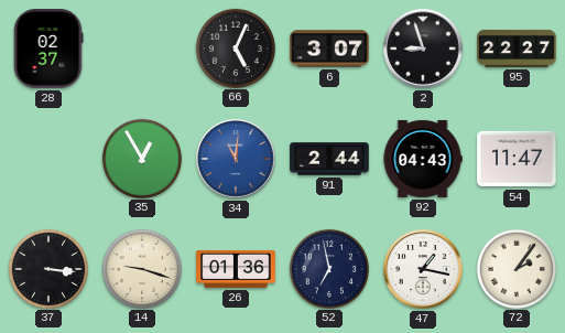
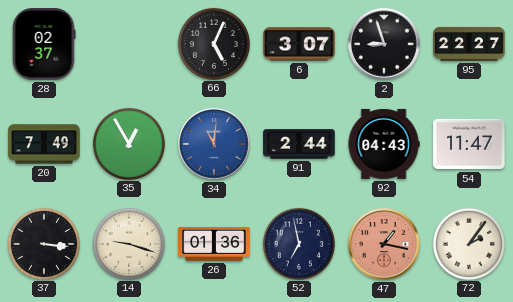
20: none -> 7:49
47 dial: white -> salmon
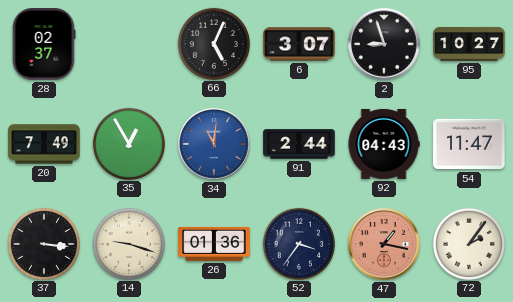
95: 22:27 -> 10:27
52: 6:58 -> 3:36
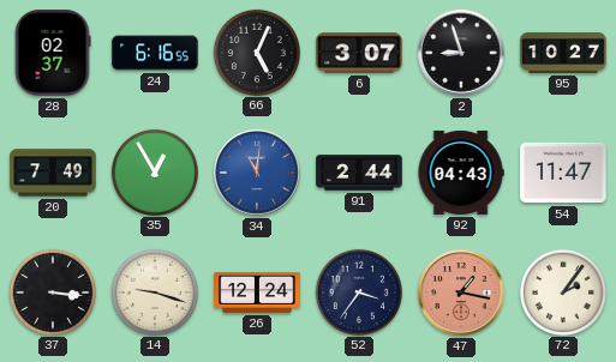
24: none -> 6:16
26: 01:36 -> 12:24
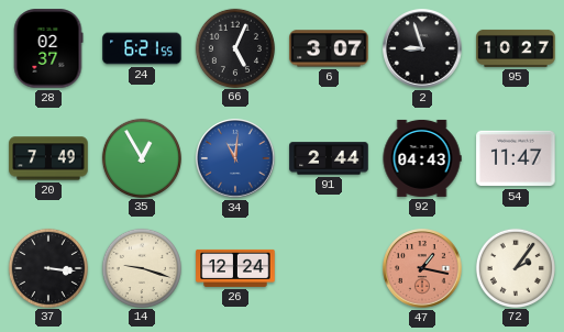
24: 6:16 -> 6:21
52: 3:36 -> none
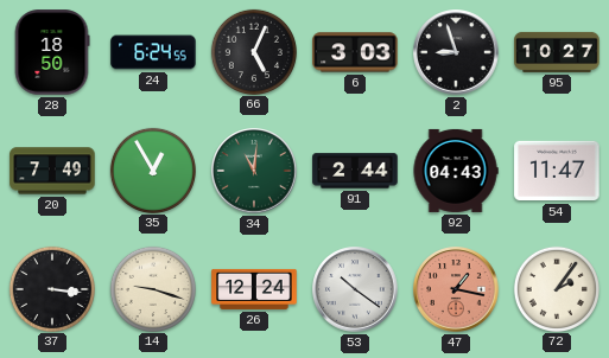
28: 02:37 -> 18:50
24: 6:21 -> 6:24
6: 3:07 -> 3:03
34 dial: blue -> green
53: none -> 10:21
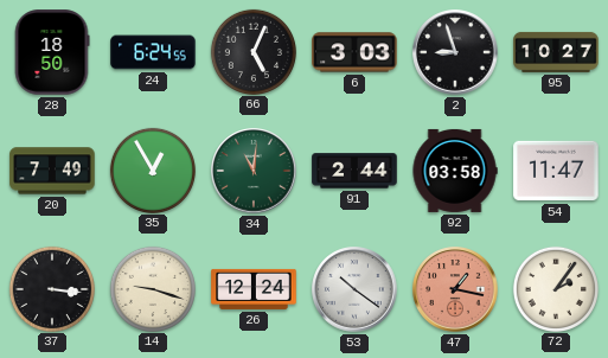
92: 04:43 -> 03:58
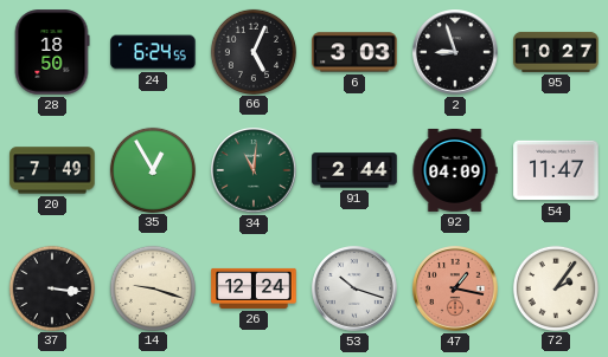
92: 03:58 -> 04:09
53: 10:21 -> 10:18
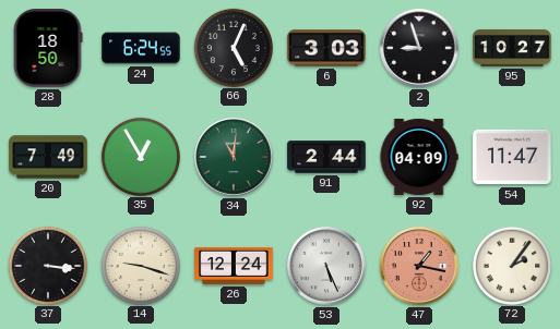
53: 10:18 -> 5:26
